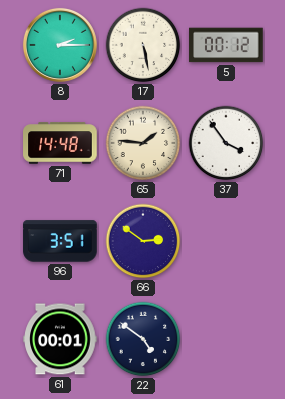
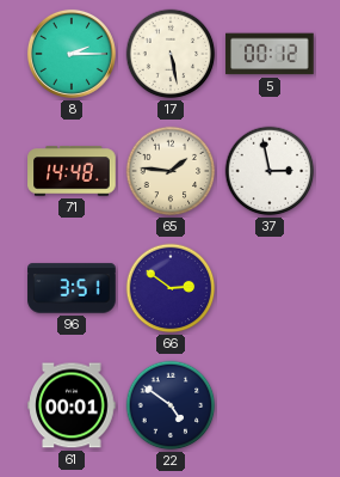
37: 3:54 -> 2:58
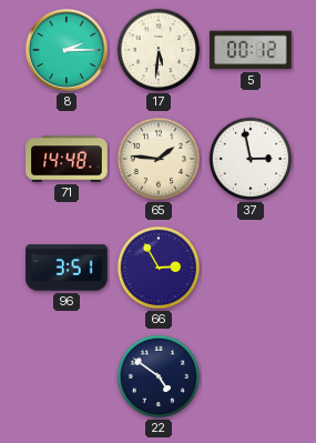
17: 5:28 -> 5:31
66: 2:51 -> 2:55
61: 00:01 -> none
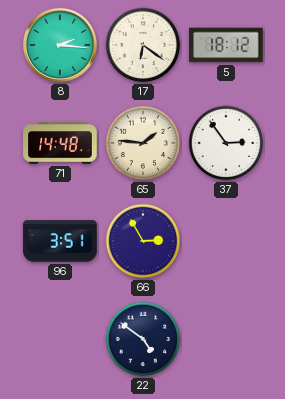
8: 2:15 -> 2:16
17: 5:31 -> 6:21
5: 00:12 -> 18:12
37: 2:58 -> 2:54
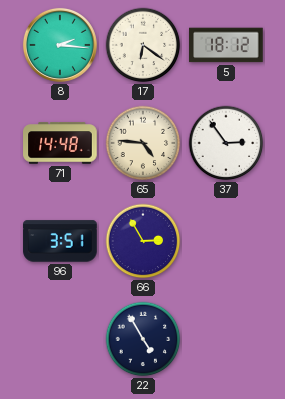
65: 1:46 -> 4:46
22: 4:51 -> 4:55
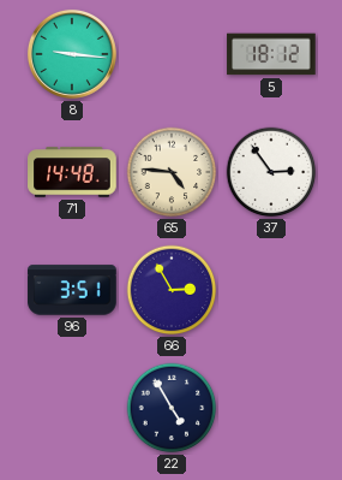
8: 2:16 -> 9:16
17: 6:21 -> none
